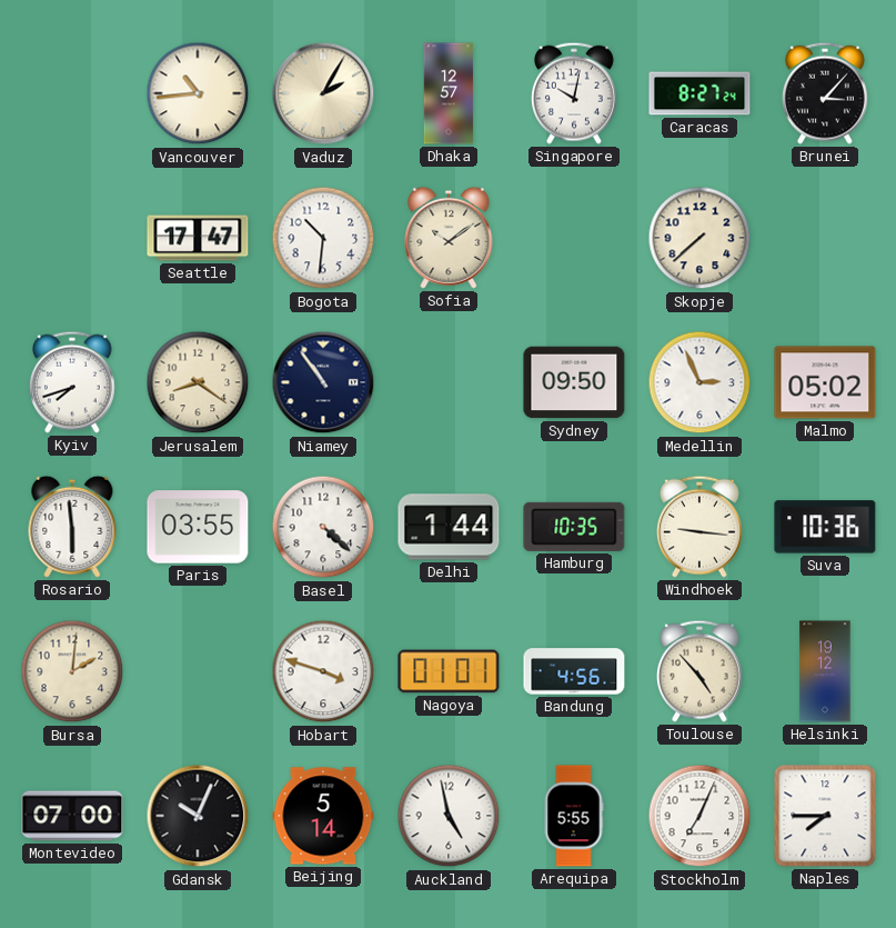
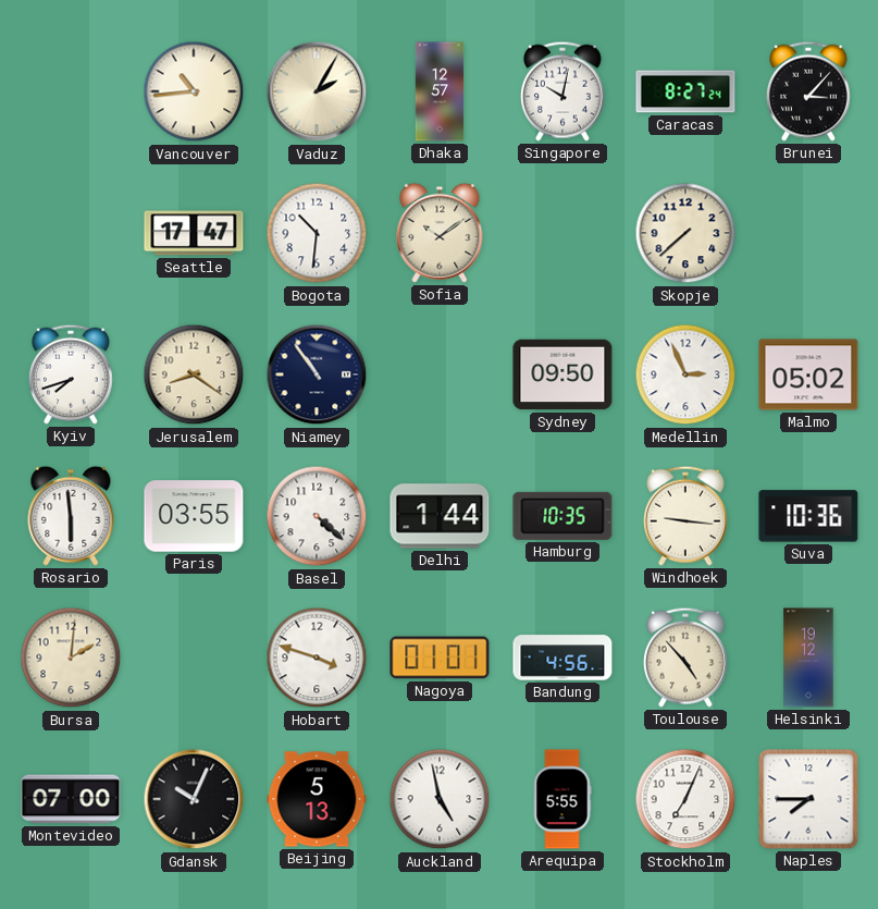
Beijing: 5:14 -> 5:13
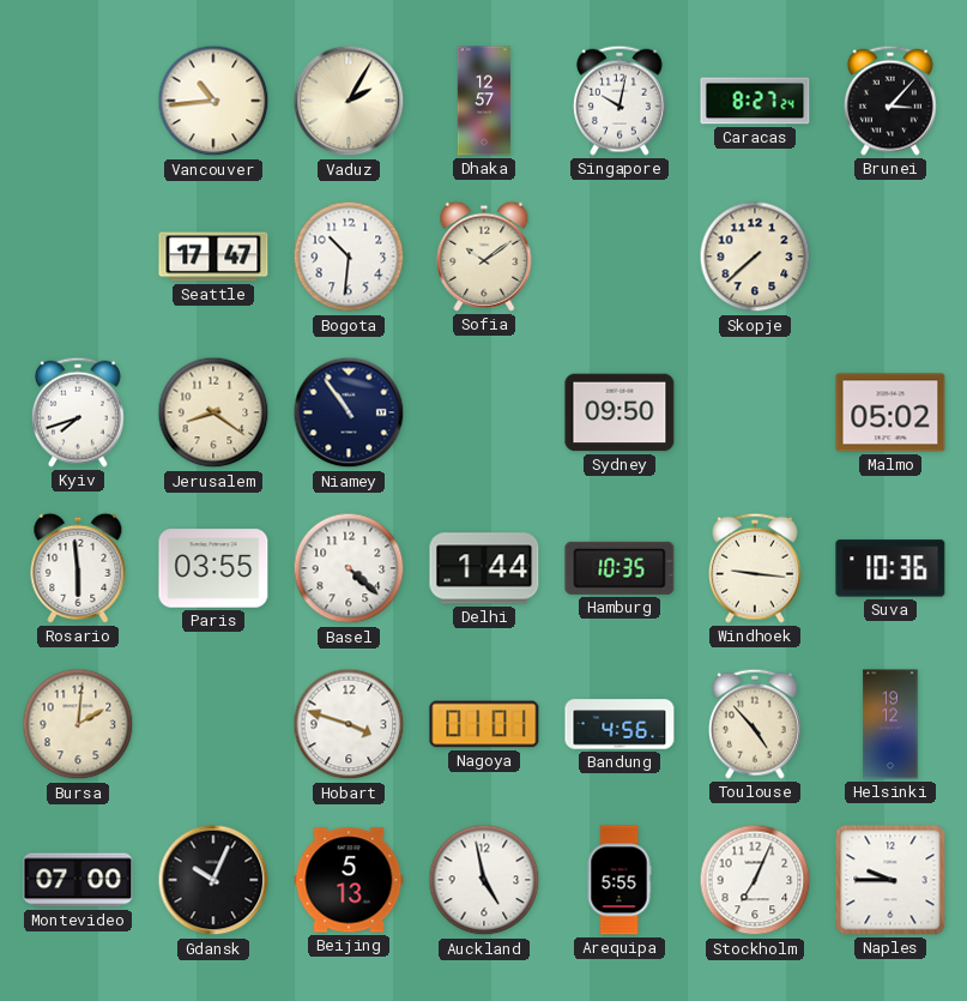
Medellin: 2:56 -> none
Naples: 7:45 -> 9:45
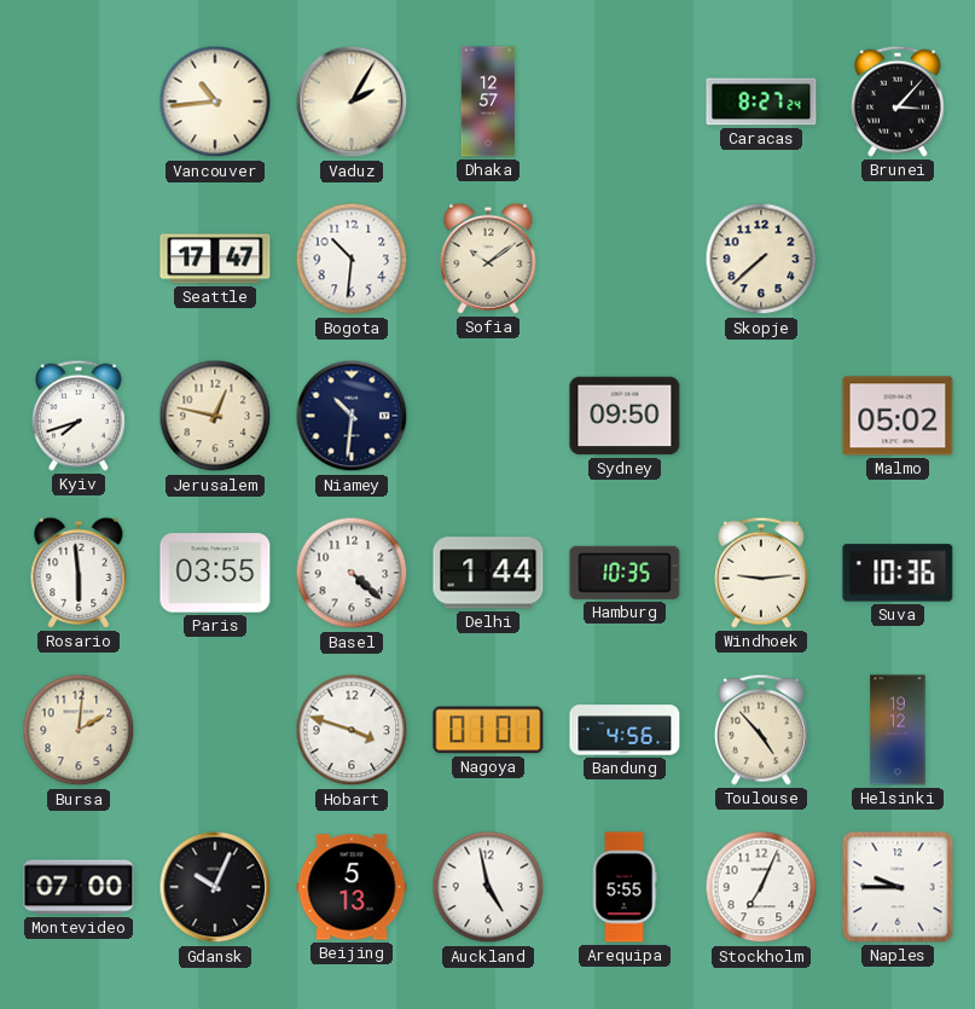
Singapore: 10:02 -> none
Jerusalem: 8:21 -> 12:47
Niamey: 10:54 -> 10:31
Windhoek: 9:16 -> 9:14
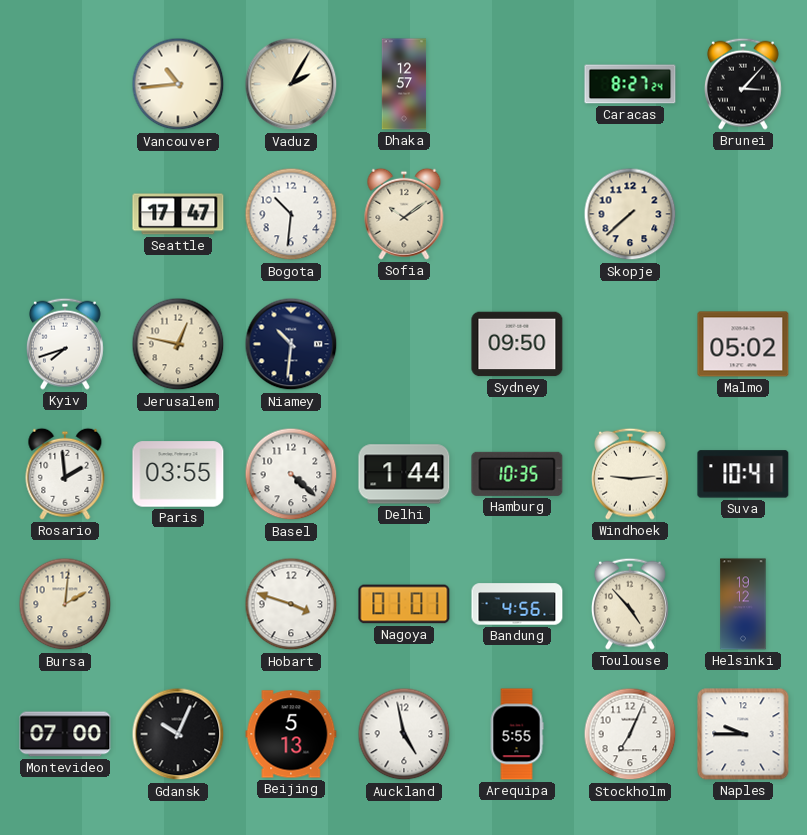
Rosario: 5:59 -> 1:59
Suva: 10:36 -> 10:41
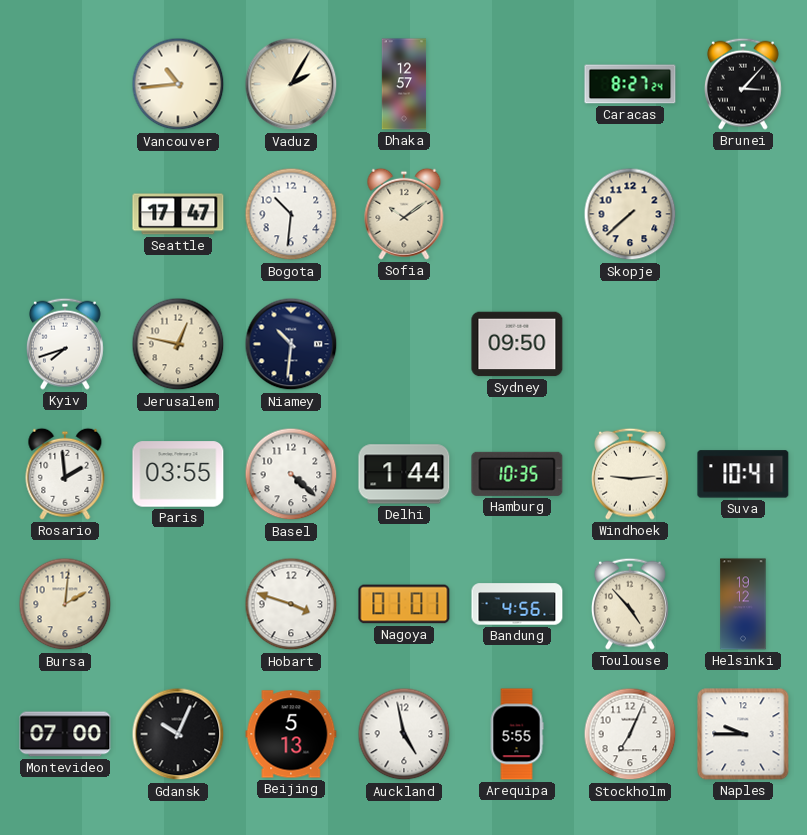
Malmo: 05:02 -> none
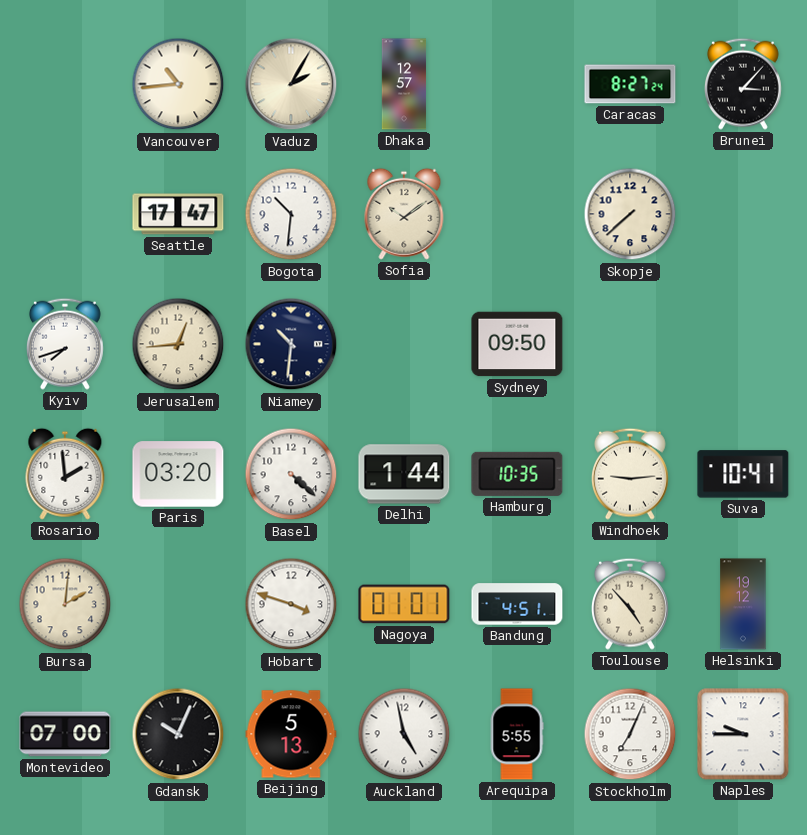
Jerusalem: 12:47 -> 12:44
Paris: 03:55 -> 03:20
Bandung: 4:56 -> 4:51
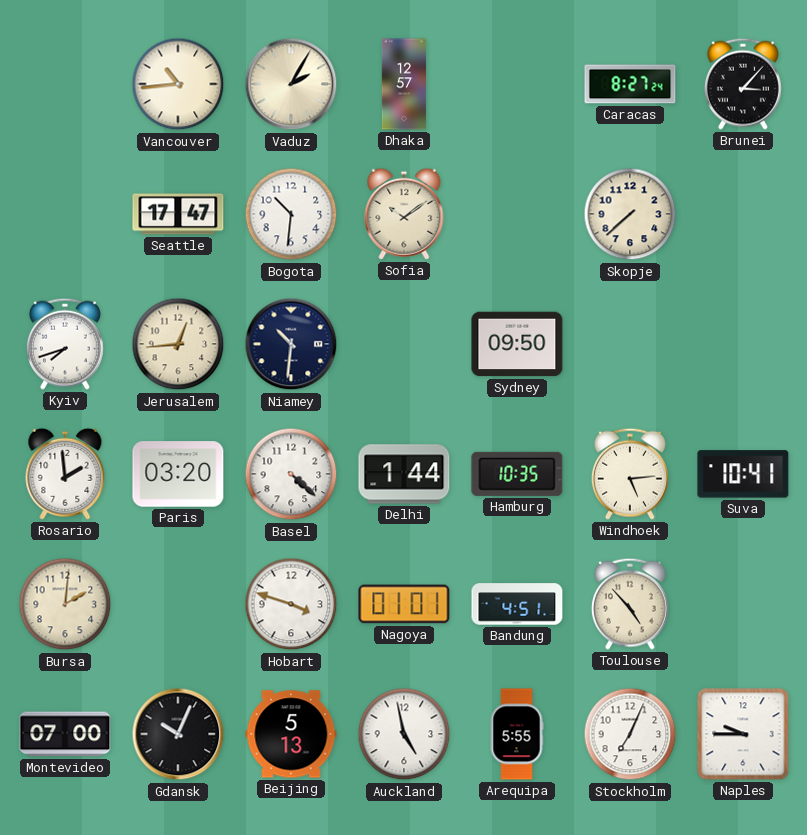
Windhoek: 9:14 -> 5:14
Helsinki: 19:12 -> none
